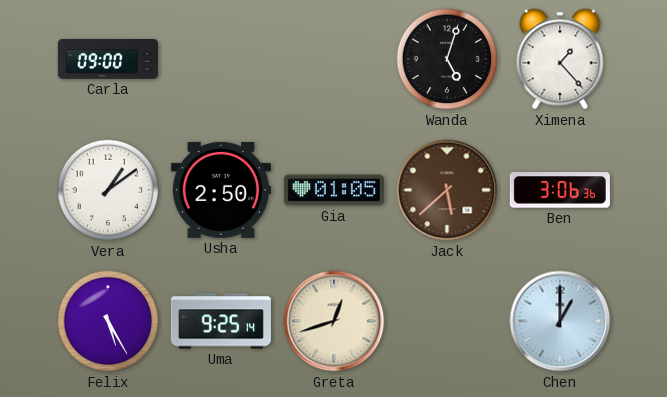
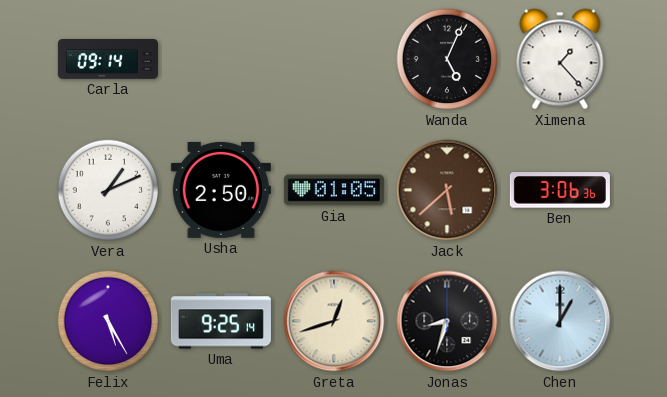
Carla: 09:00 -> 09:14
Wanda: 5:03 -> 5:04
Vera: 1:09 -> 1:11
Jonas: none -> 8:33
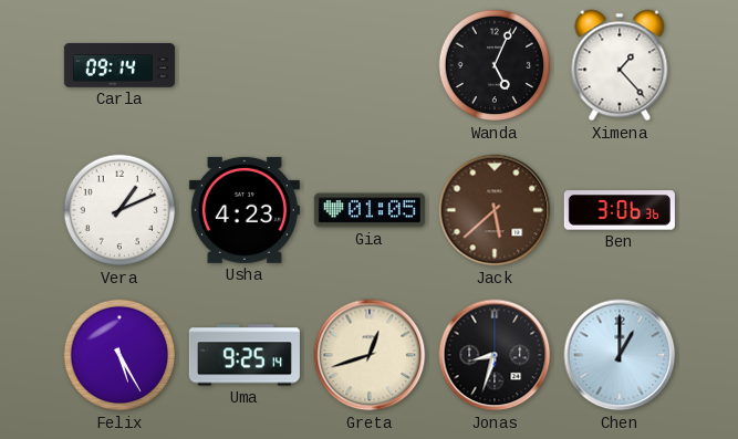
Usha: 2:50 -> 4:23
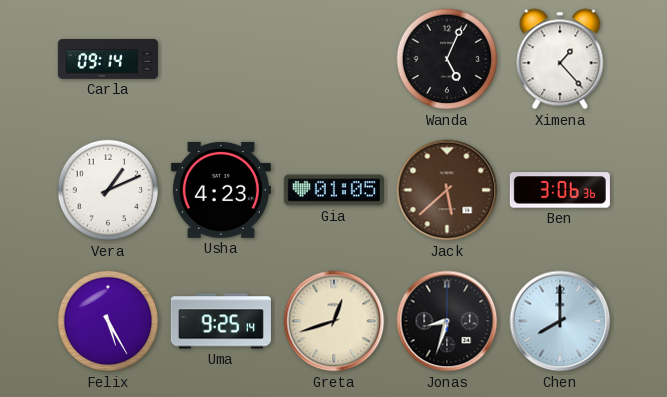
Chen: 1:00 -> 8:00
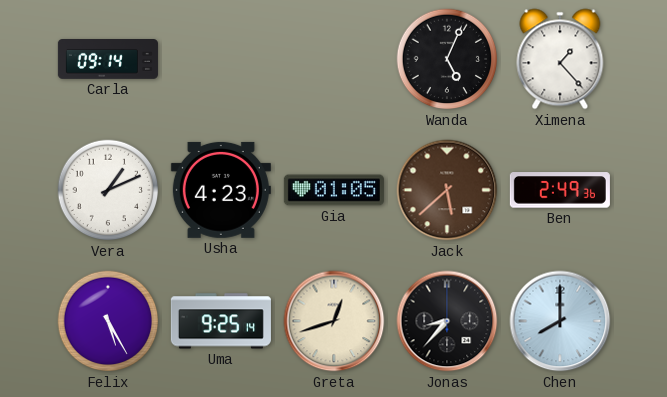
Ben: 3:06 -> 2:49
Jonas: 8:33 -> 8:37
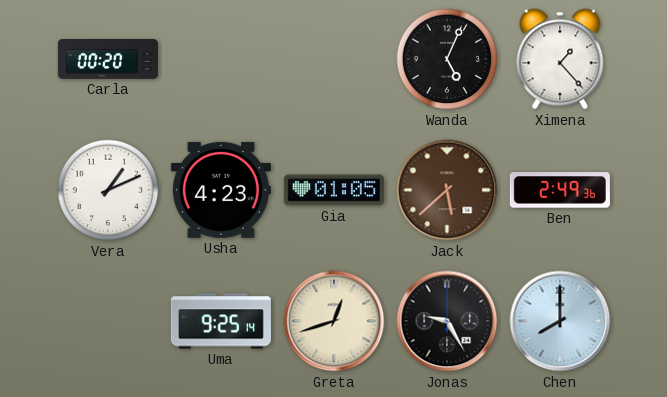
Carla: 09:14 -> 00:20
Felix: 5:25 -> none
Jonas: 8:37 -> 9:25
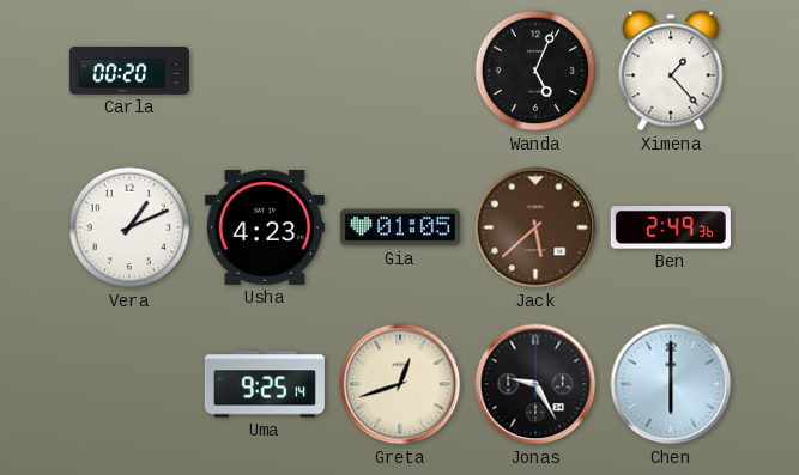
Chen: 8:00 -> 6:00
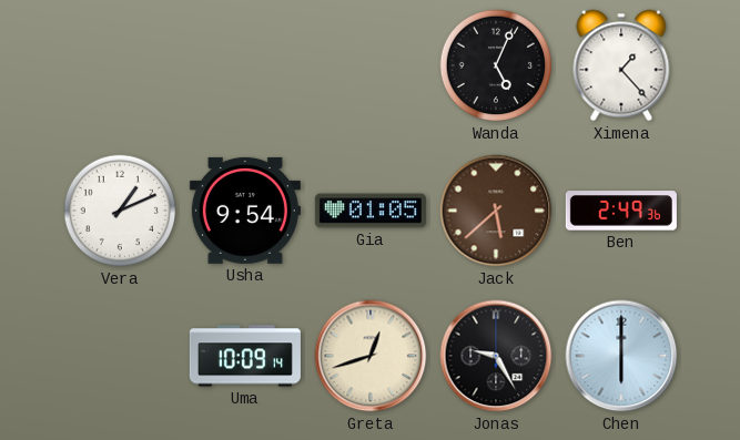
Carla: 00:20 -> none
Usha: 4:23 -> 9:54
Uma: 9:25 -> 10:09
